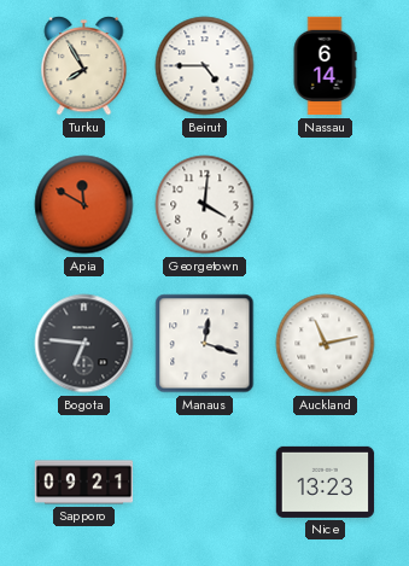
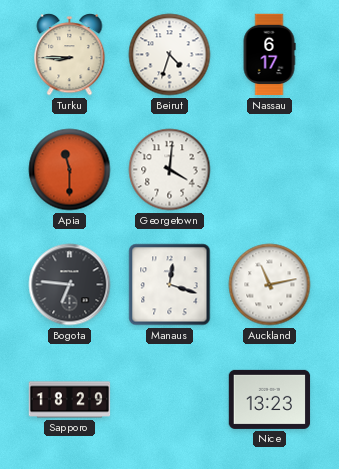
Turku: 7:55 -> 8:45
Beirut: 4:45 -> 4:33
Nassau: 6:14 -> 6:17
Apia: 11:50 -> 11:30
Sapporo: 09:21 -> 18:29
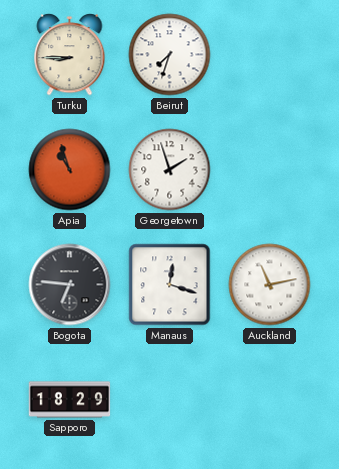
Beirut: 4:33 -> 7:33
Nassau: 6:17 -> none
Apia: 11:30 -> 10:57
Georgetown: 4:01 -> 1:57
Nice: 13:23 -> none
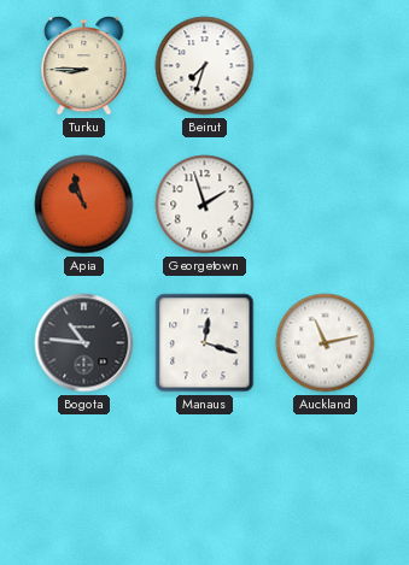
Bogota: 6:46 -> 10:46
Sapporo: 18:29 -> none
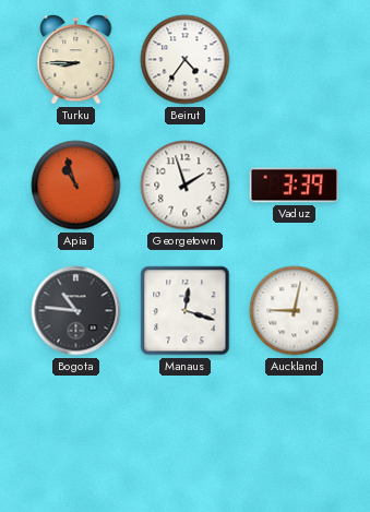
Beirut: 7:33 -> 4:36
Vaduz: none -> 3:39
Auckland: 11:13 -> 9:02
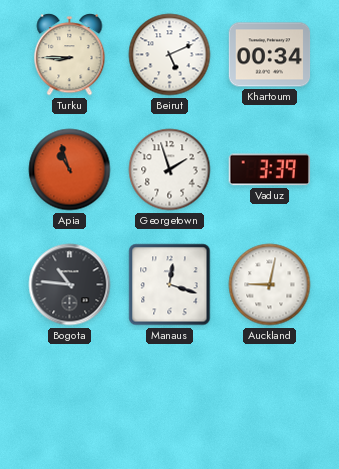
Beirut: 4:36 -> 5:11
Khartoum: none -> 00:34
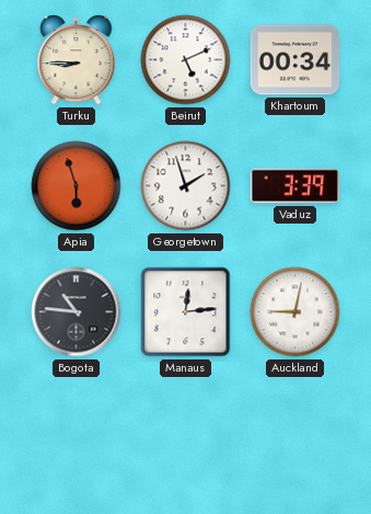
Apia: 10:57 -> 5:57
Manaus: 12:18 -> 12:14
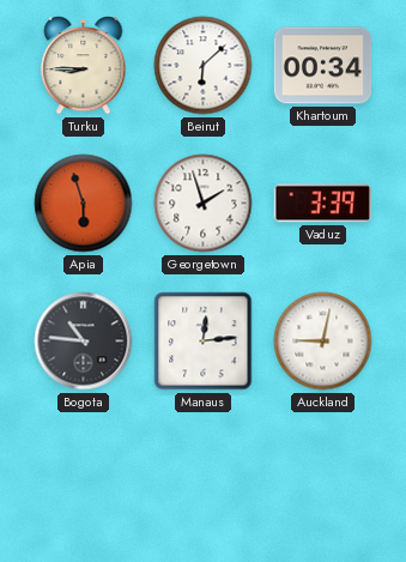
Beirut: 5:11 -> 6:08
